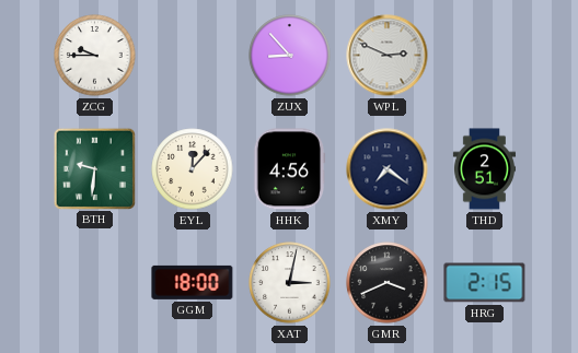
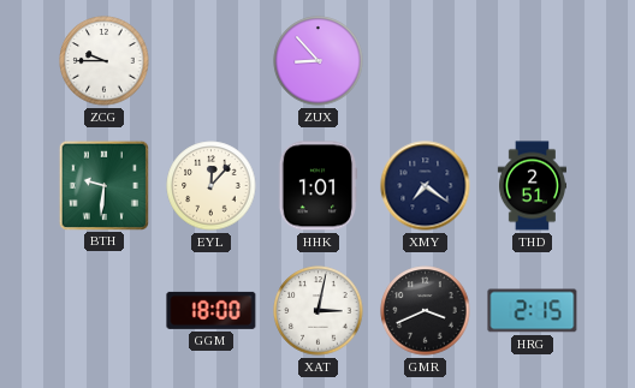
WPL: 2:49 -> none
HHK: 4:56 -> 1:01
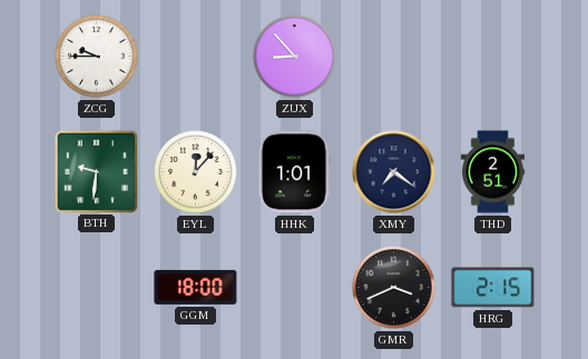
XAT: 3:02 -> none
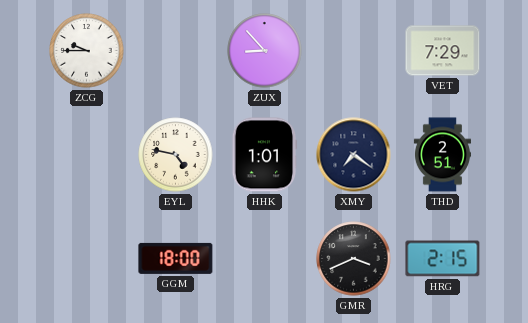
VET: none -> 7:29
BTH: 9:31 -> none
EYL: 12:07 -> 4:47
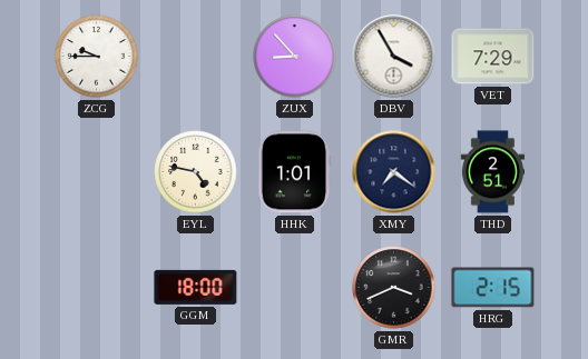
DBV: none -> 3:55
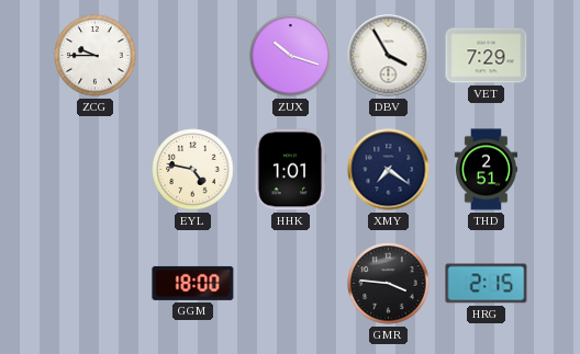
ZUX: 8:53 -> 10:18
GMR: 3:41 -> 3:46
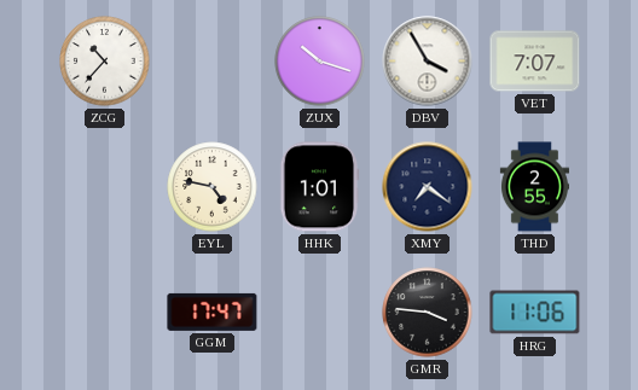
ZCG: 9:45 -> 10:37
VET: 7:29 -> 7:07
THD: 2:51 -> 2:55
GGM: 18:00 -> 17:47
HRG: 2:15 -> 11:06
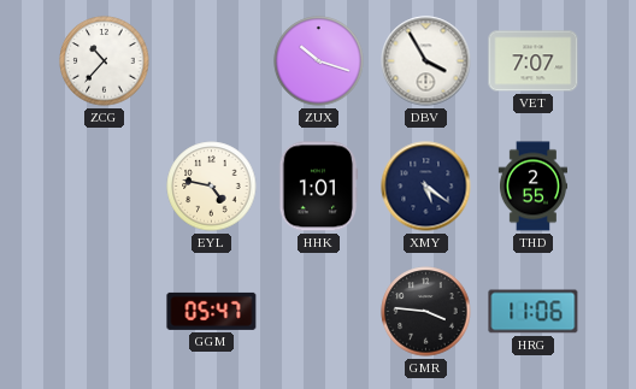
XMY: 7:21 -> 5:21
GGM: 17:47 -> 05:47
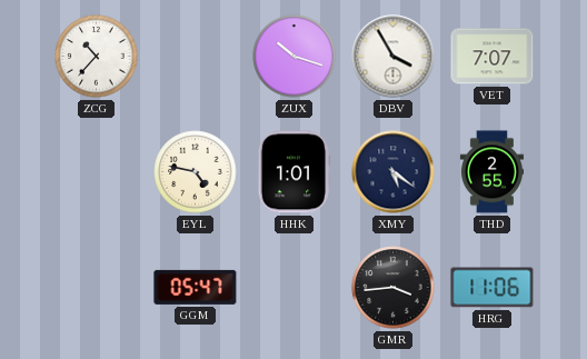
GMR: 3:46 -> 3:44
